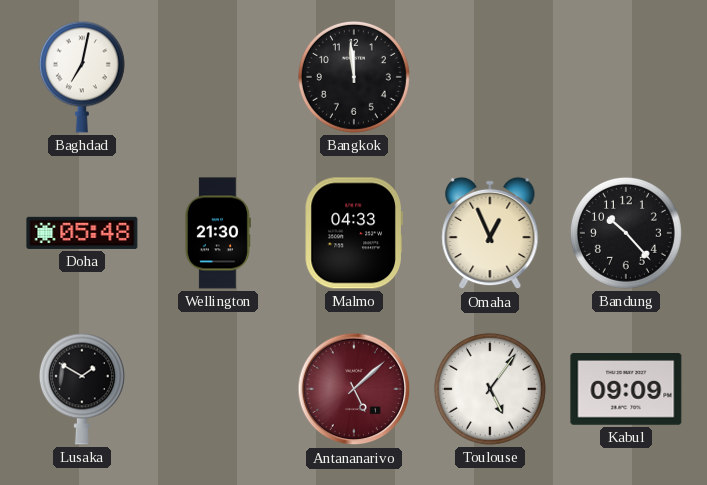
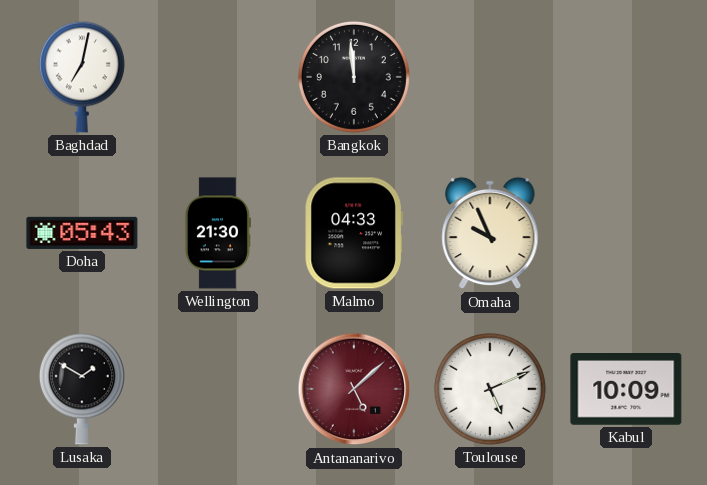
Doha: 05:48 -> 05:43
Omaha: 12:56 -> 9:56
Bandung: 10:23 -> none
Toulouse: 5:06 -> 5:11
Kabul: 09:09 -> 10:09
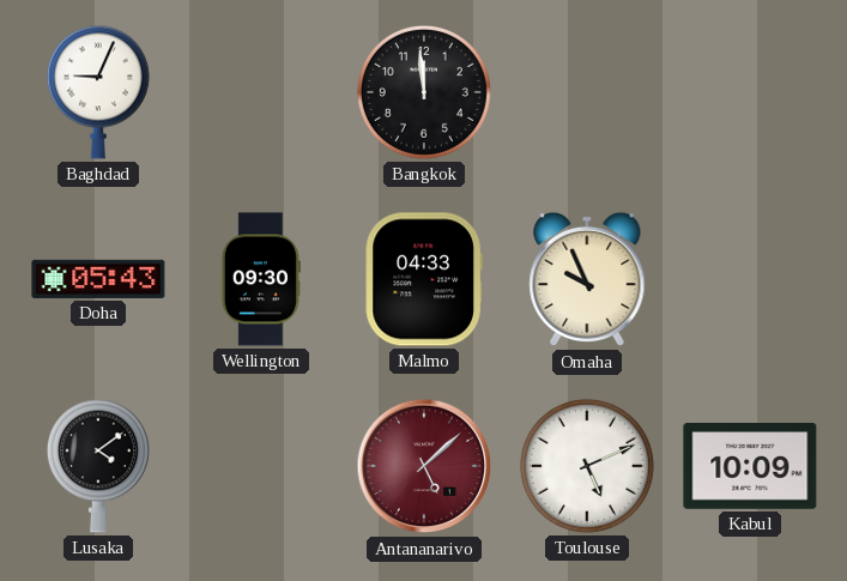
Baghdad: 7:02 -> 9:04
Wellington: 21:30 -> 09:30
Lusaka: 1:50 -> 4:09
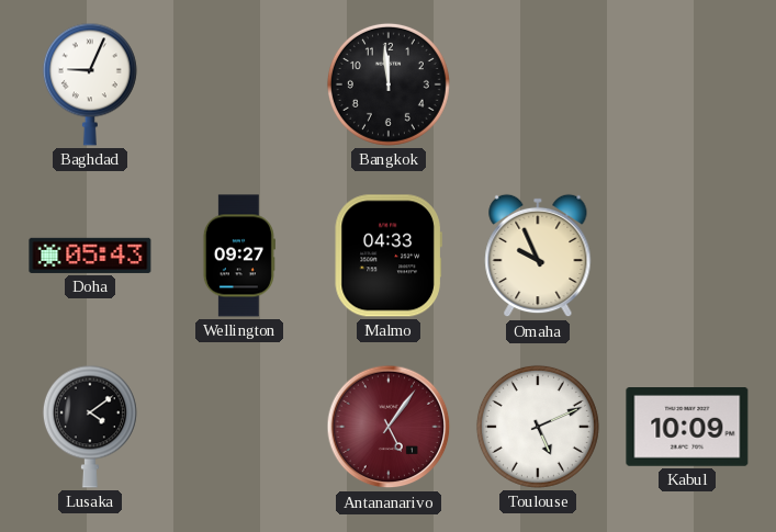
Wellington: 09:30 -> 09:27
Antananarivo: 5:08 -> 5:06
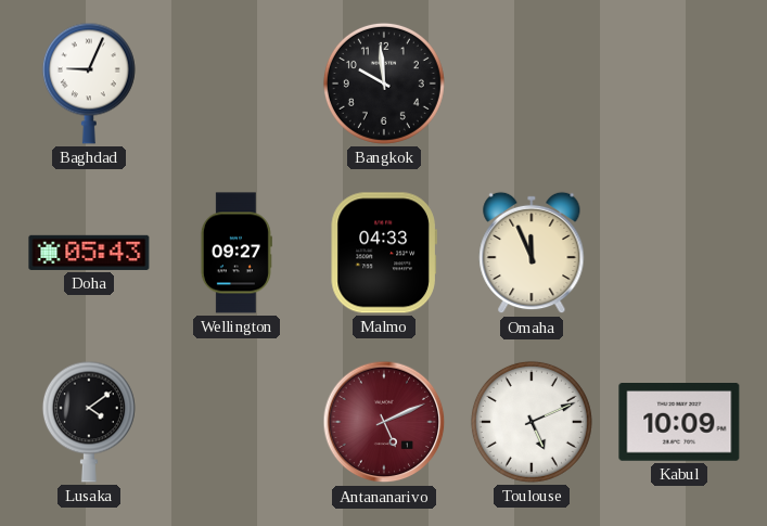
Bangkok: 11:59 -> 9:59
Omaha: 9:56 -> 11:56
Antananarivo: 5:06 -> 5:11
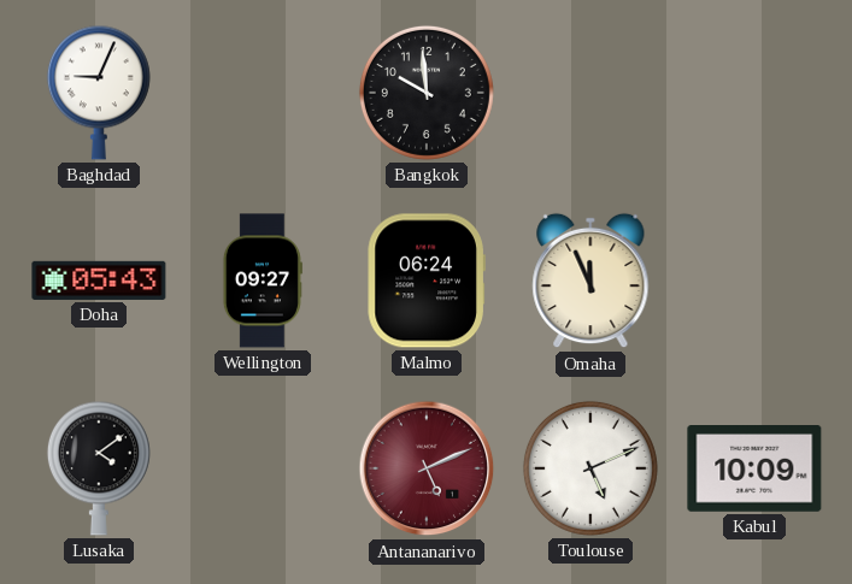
Malmo: 04:33 -> 06:24
